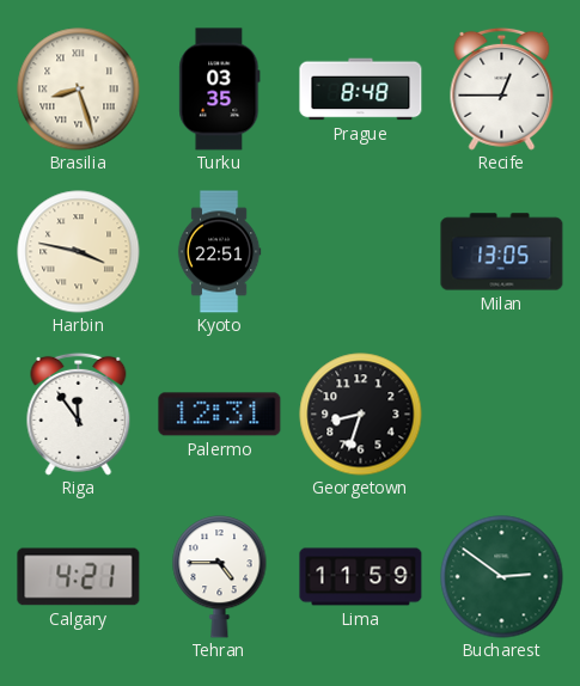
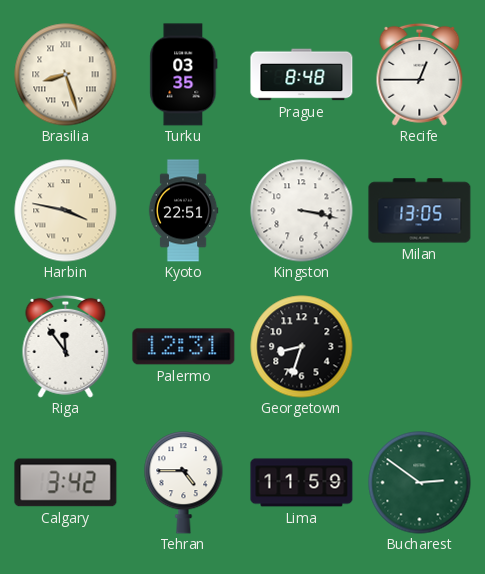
Kingston: none -> 3:17
Calgary: 4:21 -> 3:42
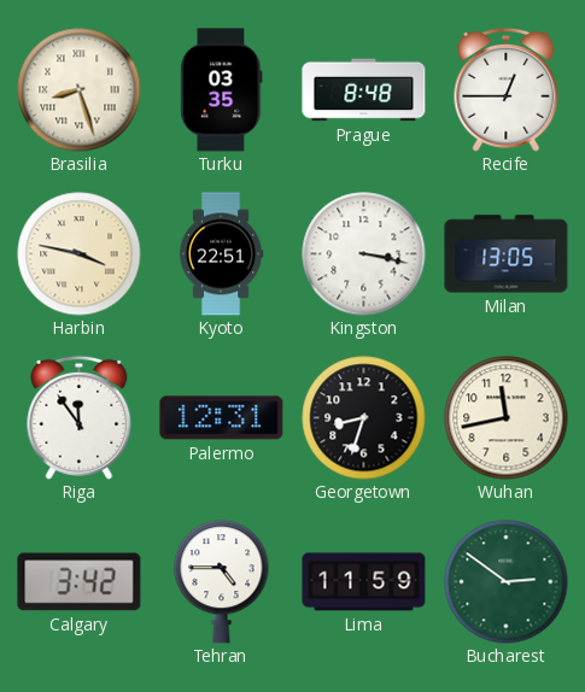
Wuhan: none -> 11:43
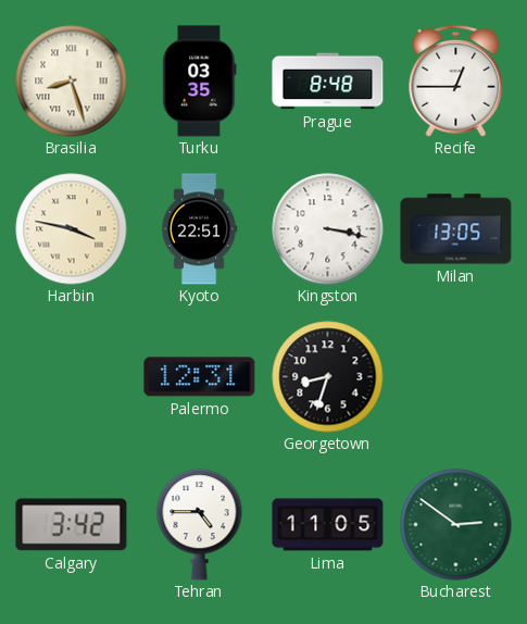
Riga: 11:54 -> none
Wuhan: 11:43 -> none
Lima: 11:59 -> 11:05
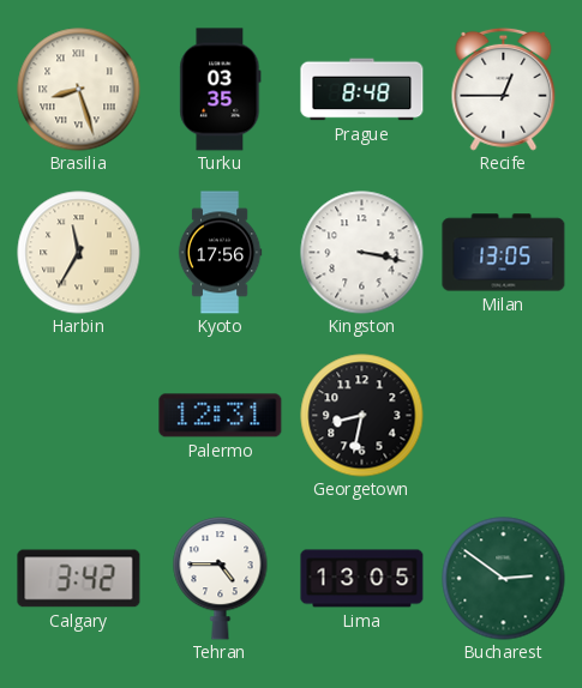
Harbin: 3:47 -> 11:35
Kyoto: 22:51 -> 17:56
Georgetown: 8:33 -> 8:32
Lima: 11:05 -> 13:05
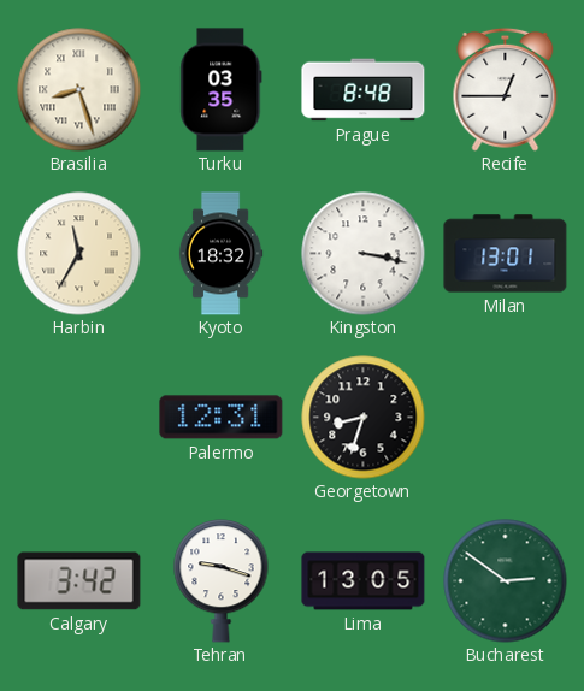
Kyoto: 17:56 -> 18:32
Milan: 13:05 -> 13:01
Georgetown: 8:32 -> 8:33
Tehran: 4:45 -> 9:18
